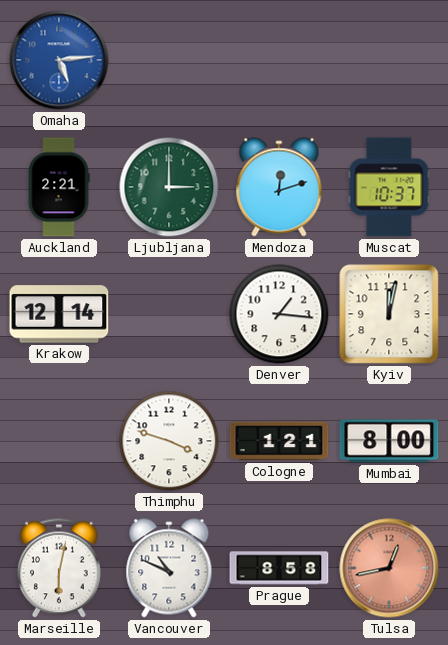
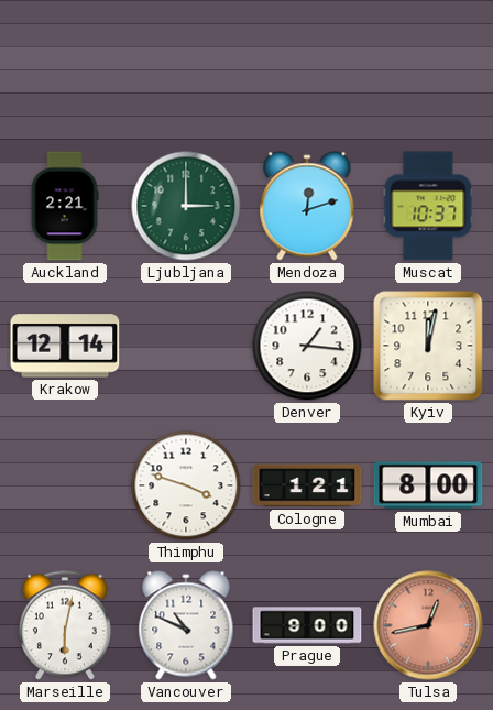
Omaha: 5:14 -> none
Prague: 8:58 -> 9:00
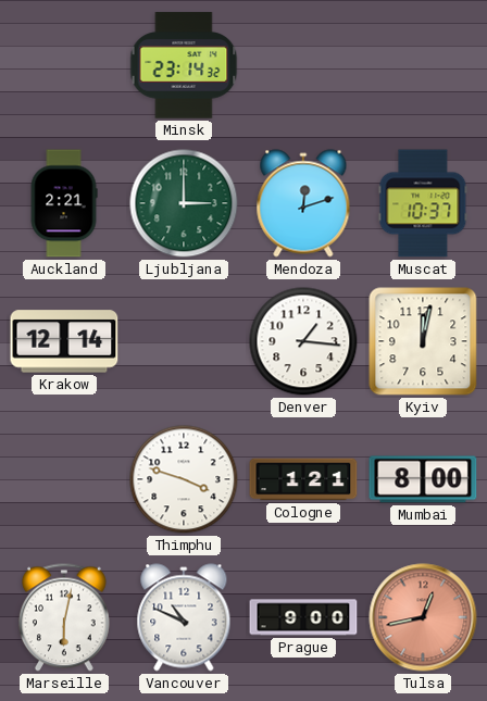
Minsk: none -> 23:14
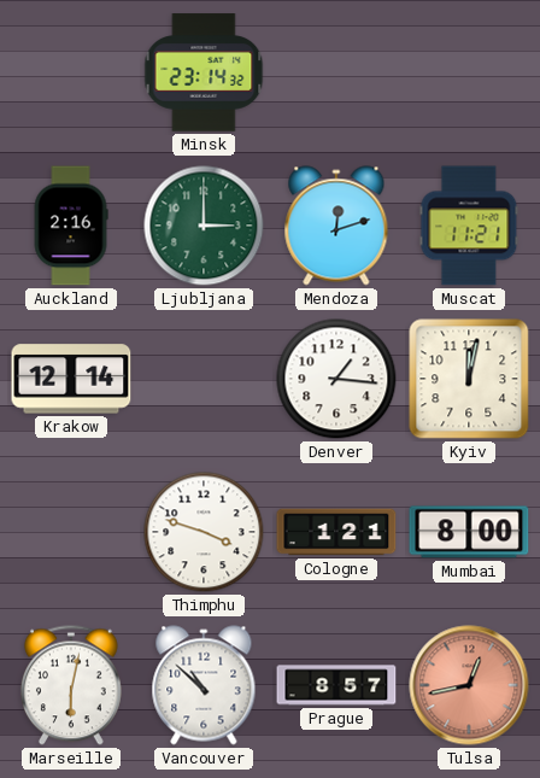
Auckland: 2:21 -> 2:16
Muscat: 10:37 -> 11:21
Vancouver: 10:49 -> 10:52
Prague: 9:00 -> 8:57
